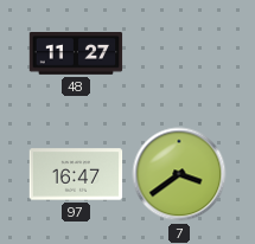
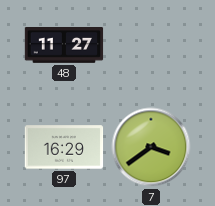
97: 16:47 -> 16:29
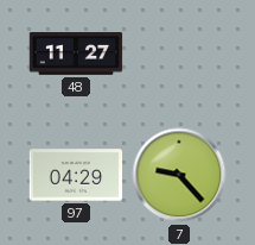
97: 16:29 -> 04:29
7: 3:39 -> 9:23
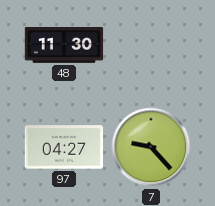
48: 11:27 -> 11:30
97: 04:29 -> 04:27
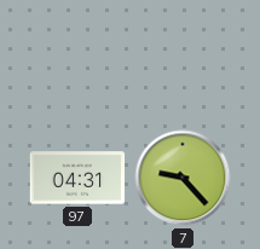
48: 11:30 -> none
97: 04:27 -> 04:31
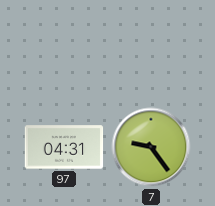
7: 9:23 -> 9:24
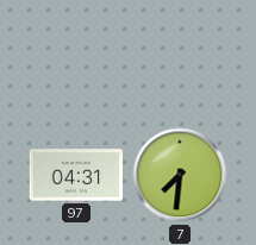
7: 9:24 -> 7:31
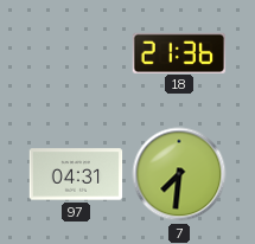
18: none -> 21:36
